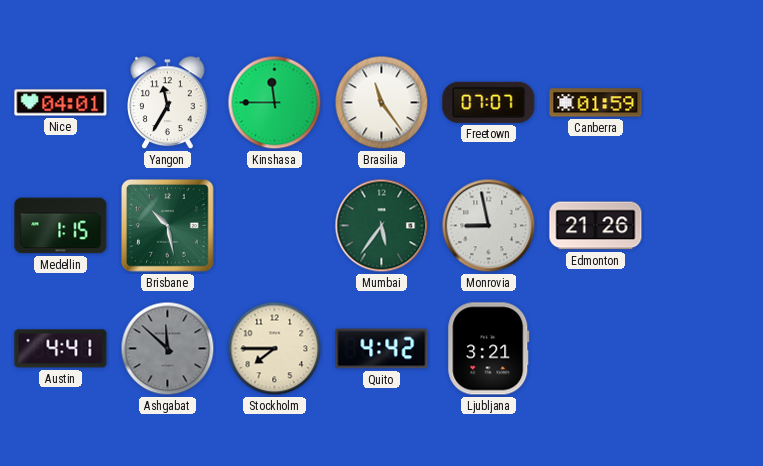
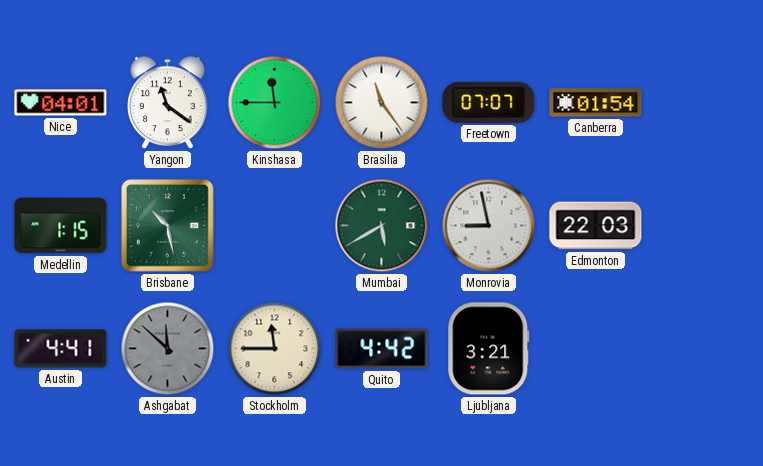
Yangon: 11:35 -> 11:21
Canberra: 01:59 -> 01:54
Mumbai: 5:36 -> 5:40
Edmonton: 21:26 -> 22:03
Stockholm: 7:45 -> 11:45
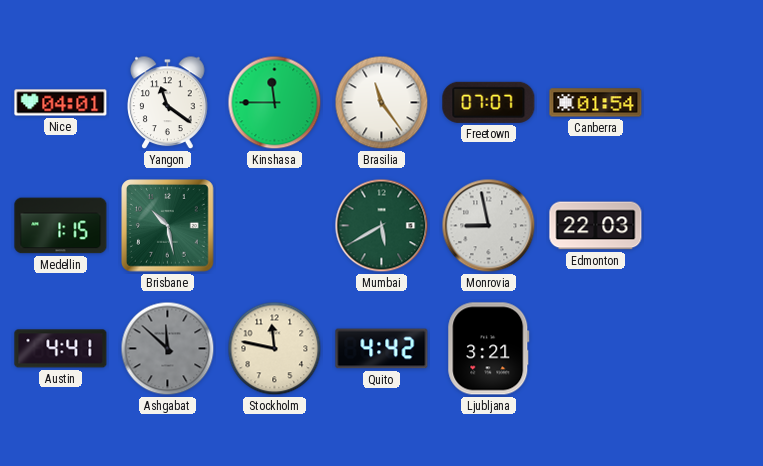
Stockholm: 11:45 -> 11:47
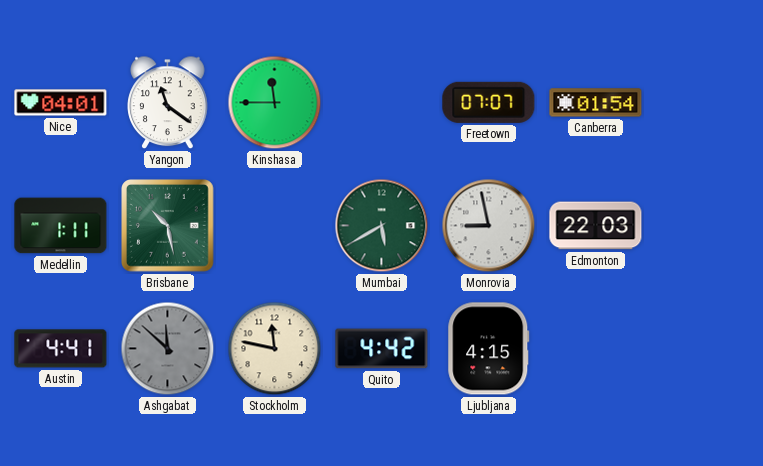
Brasilia: 11:24 -> none
Medellin: 1:15 -> 1:11
Ljubljana: 3:21 -> 4:15
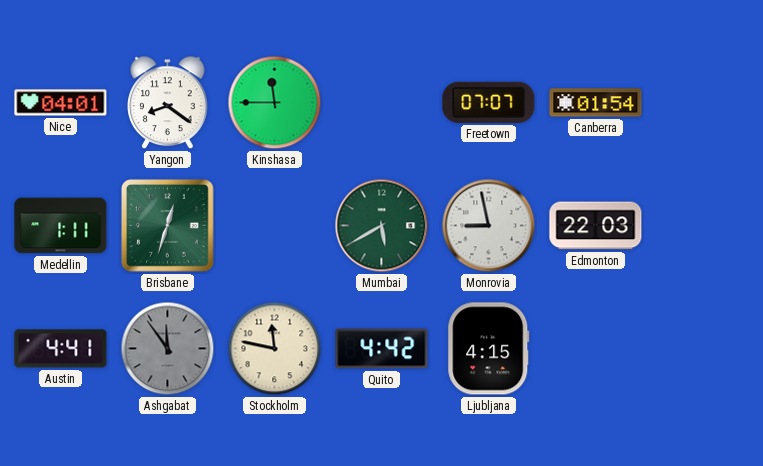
Yangon: 11:21 -> 8:21
Brisbane: 10:28 -> 12:33
Ashgabat: 11:52 -> 11:54
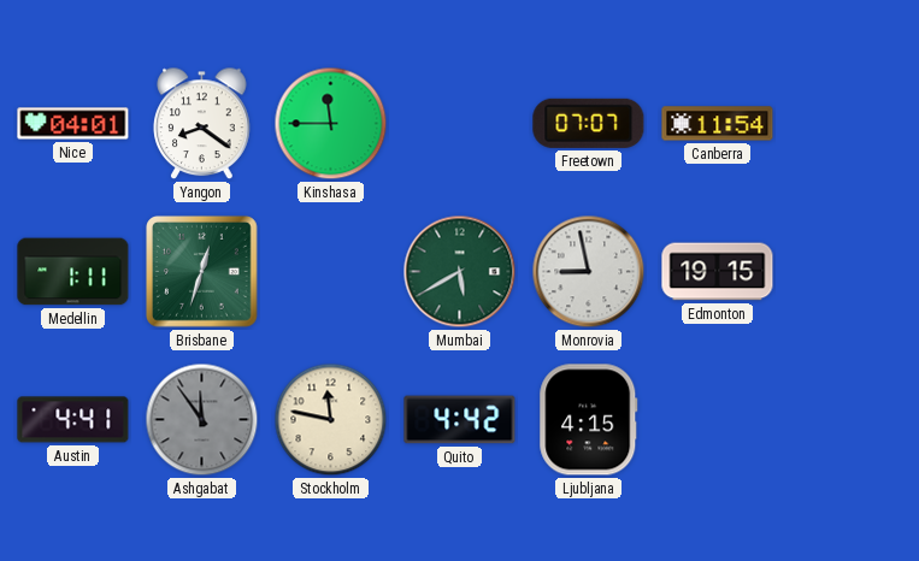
Canberra: 01:54 -> 11:54
Edmonton: 22:03 -> 19:15
